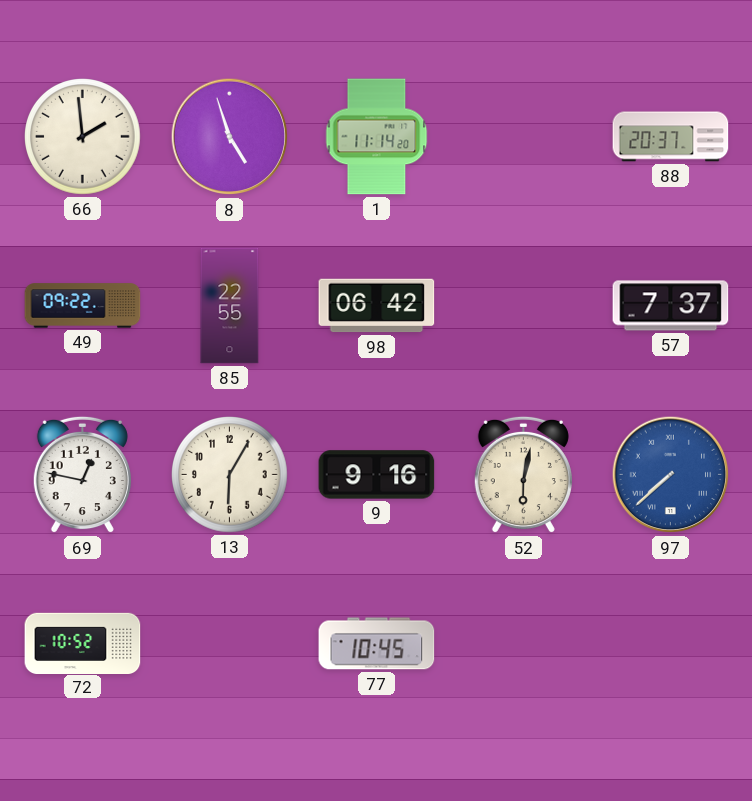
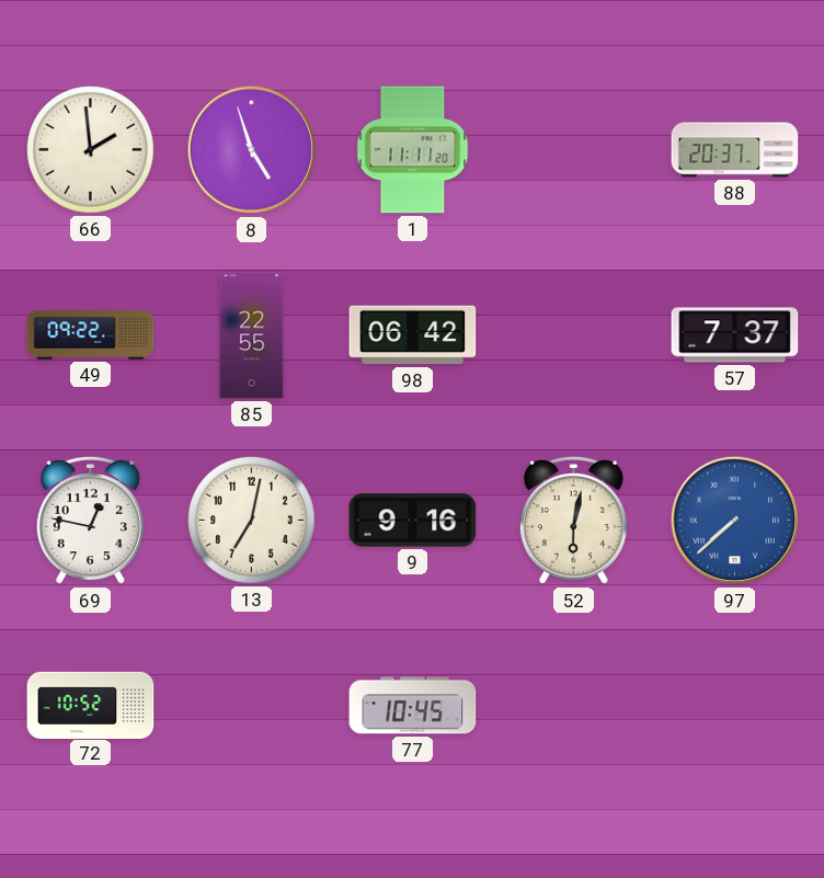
1: 11:14 -> 11:11
13: 6:05 -> 7:02
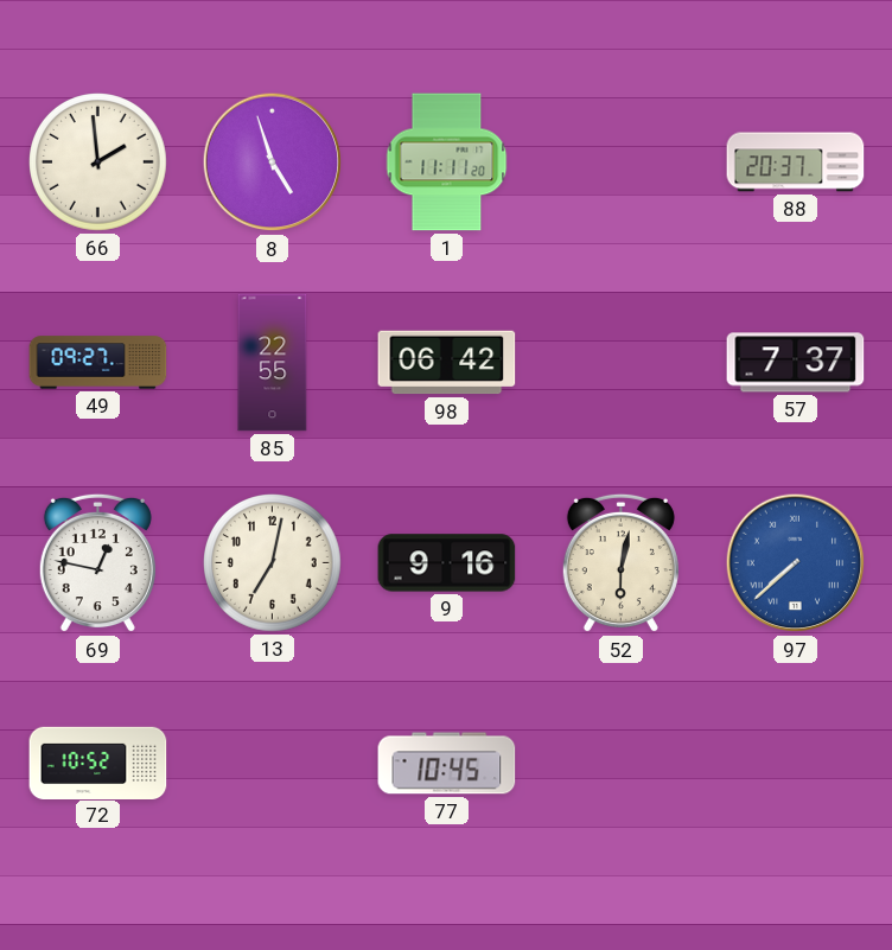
49: 09:22 -> 09:27
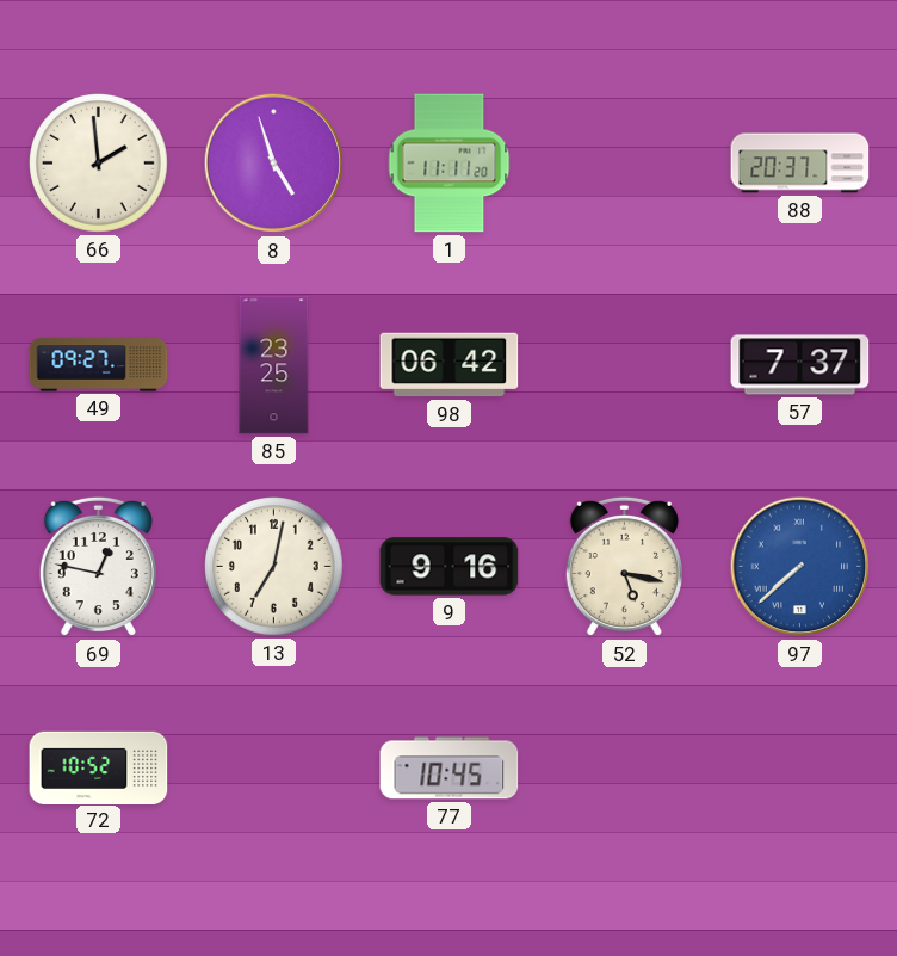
85: 22:55 -> 23:25
52: 6:02 -> 5:17
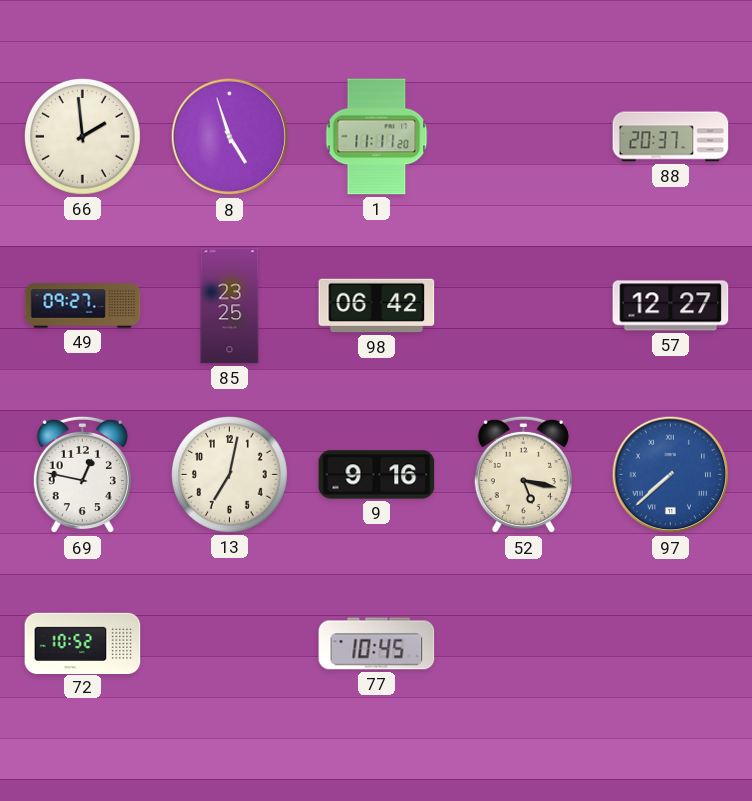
57: 7:37 -> 12:27
